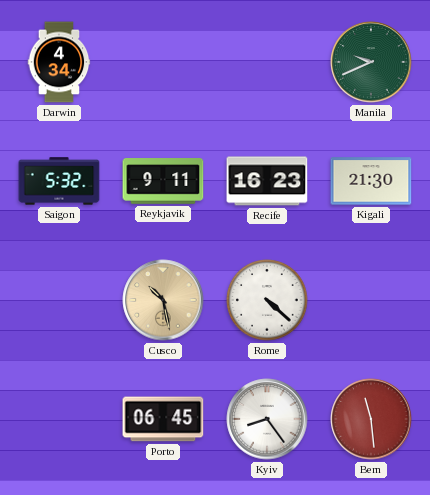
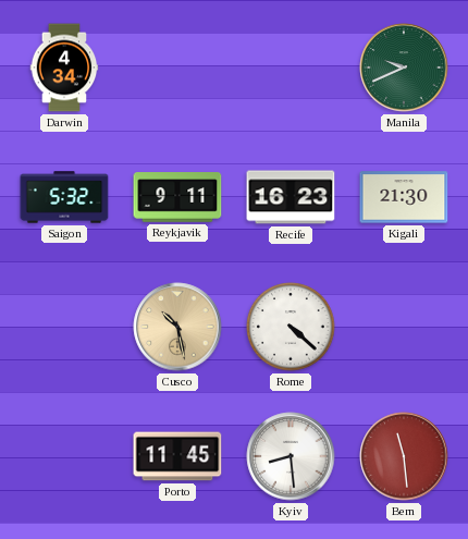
Porto: 06:45 -> 11:45
Kyiv: 8:24 -> 8:29
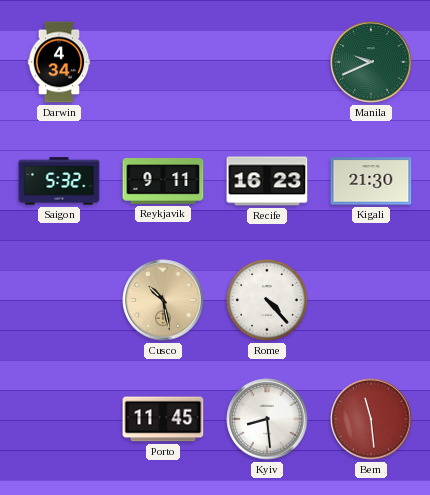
Rome: 4:22 -> 4:23
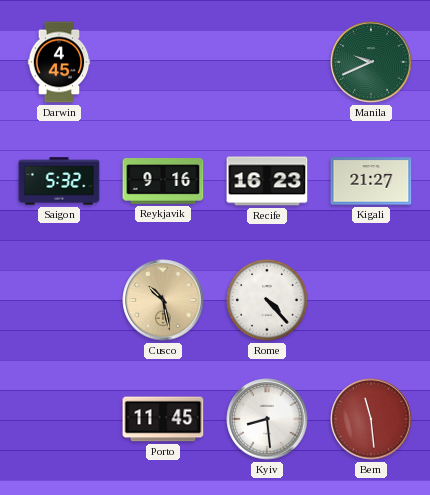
Darwin: 4:34 -> 4:45
Reykjavik: 9:11 -> 9:16
Kigali: 21:30 -> 21:27
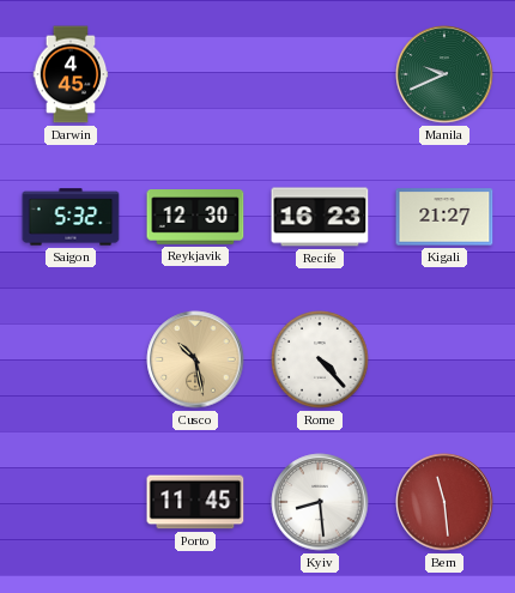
Reykjavik: 9:16 -> 12:30
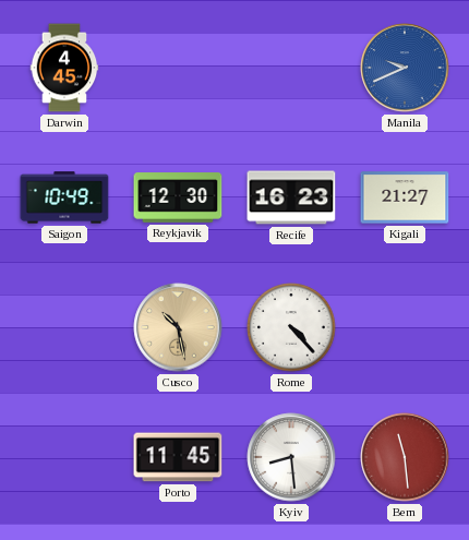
Manila dial: green -> blue
Saigon: 5:32 -> 10:49
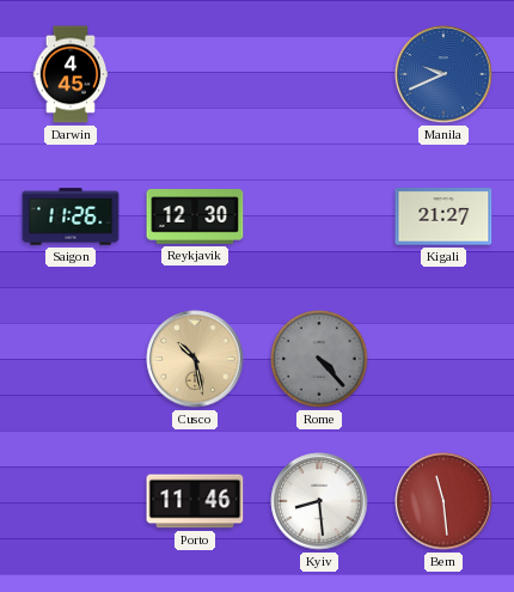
Saigon: 10:49 -> 11:26
Recife: 16:23 -> none
Rome dial: white -> grey
Porto: 11:45 -> 11:46
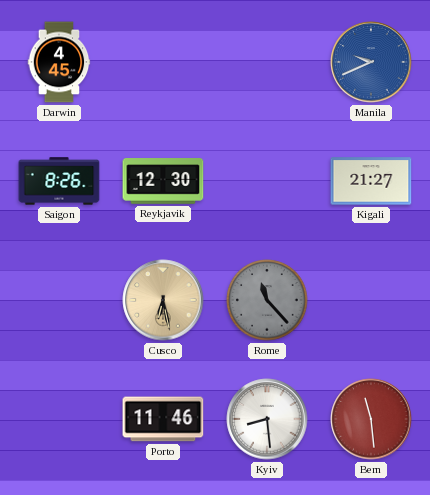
Saigon: 11:26 -> 8:26
Cusco: 10:28 -> 6:28
Rome: 4:23 -> 11:23
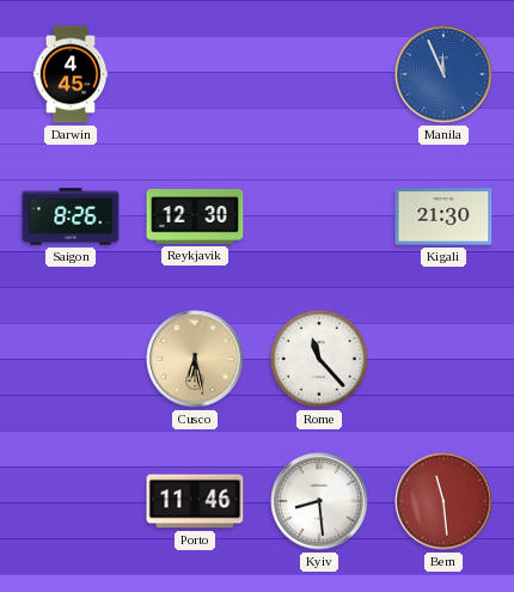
Manila: 9:41 -> 11:56
Kigali: 21:27 -> 21:30
Rome dial: grey -> white
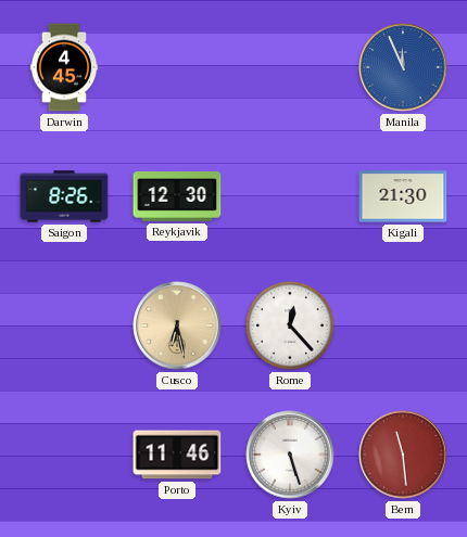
Rome: 11:23 -> 12:23
Kyiv: 8:29 -> 5:27
